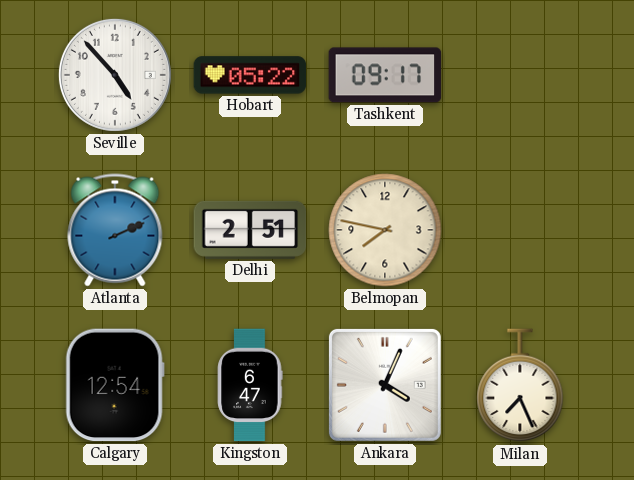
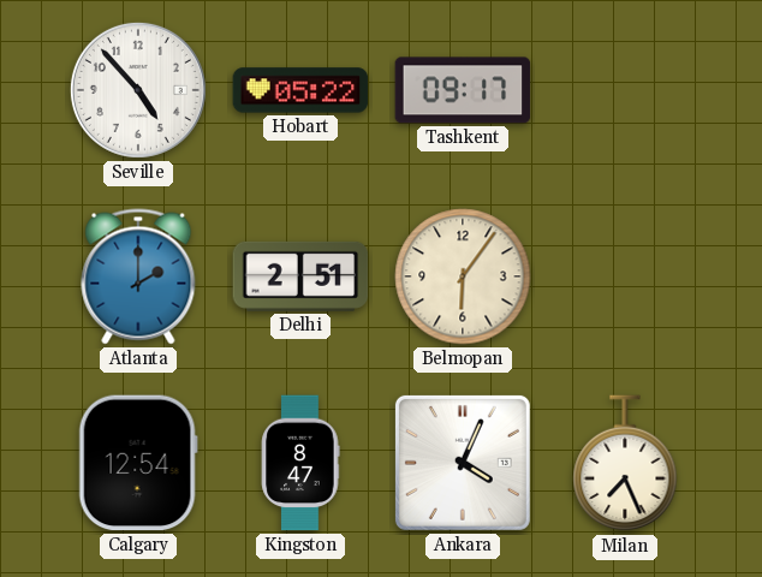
Atlanta: 2:11 -> 2:00
Belmopan: 7:47 -> 6:06
Kingston: 6:47 -> 8:47
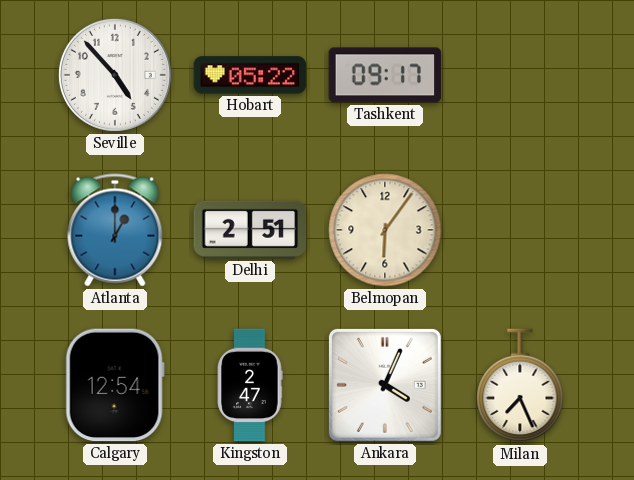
Atlanta: 2:00 -> 1:00
Kingston: 8:47 -> 2:47
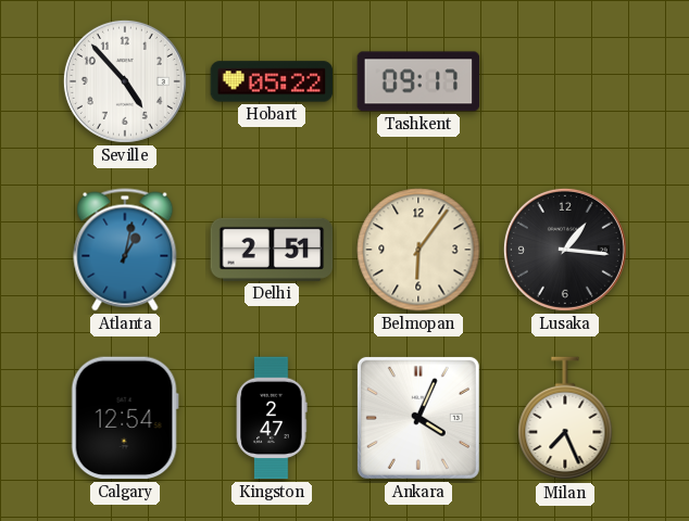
Atlanta: 1:00 -> 1:02
Lusaka: none -> 1:16
